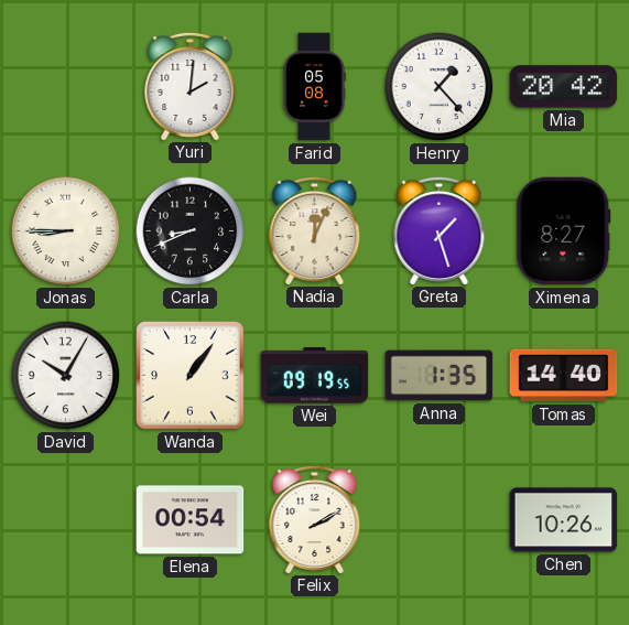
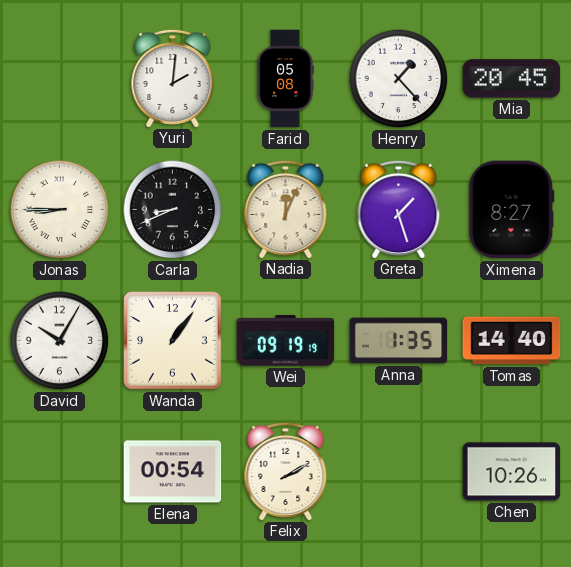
Mia: 20:42 -> 20:45
Wei: 09:19:55 -> 09:19:19
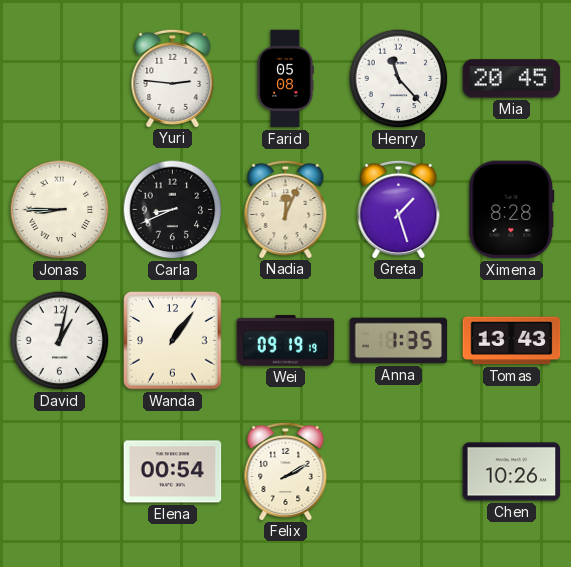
Yuri: 2:01 -> 2:46
Henry: 1:23 -> 11:23
Ximena: 8:27 -> 8:28
David: 10:05 -> 1:02
Tomas: 14:40 -> 13:43
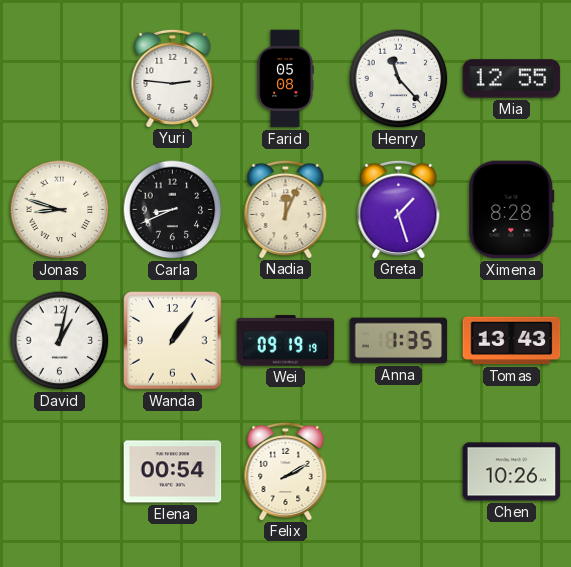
Mia: 20:45 -> 12:55
Jonas: 8:45 -> 8:48
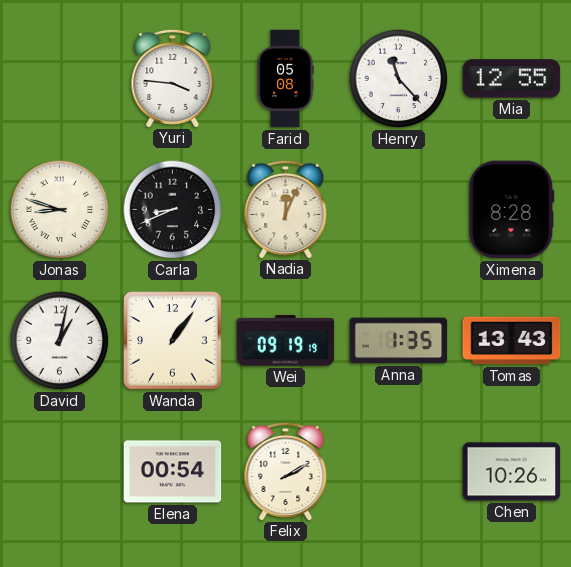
Yuri: 2:46 -> 3:46
Greta: 1:27 -> none
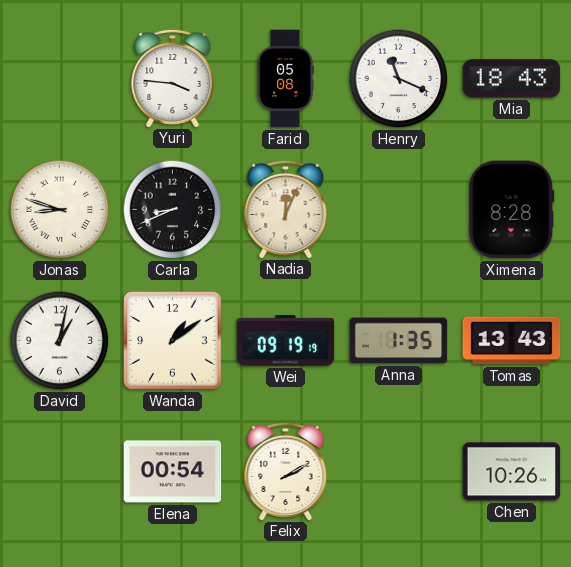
Henry: 11:23 -> 11:19
Mia: 12:55 -> 18:43
Wanda: 1:06 -> 1:09
